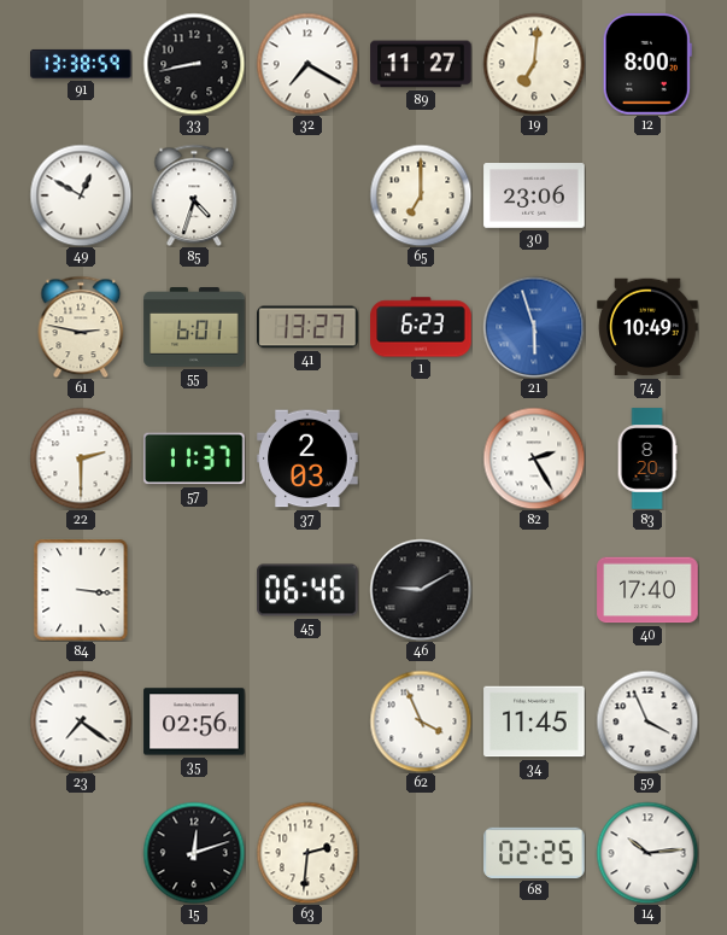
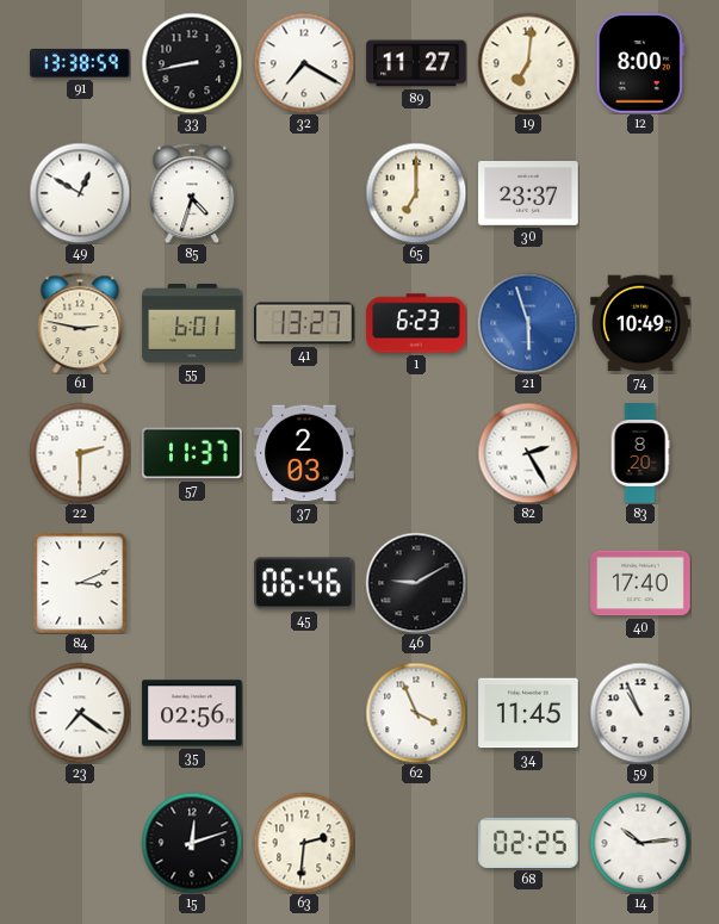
30: 23:06 -> 23:37
84: 3:16 -> 3:11
59: 3:56 -> 10:56
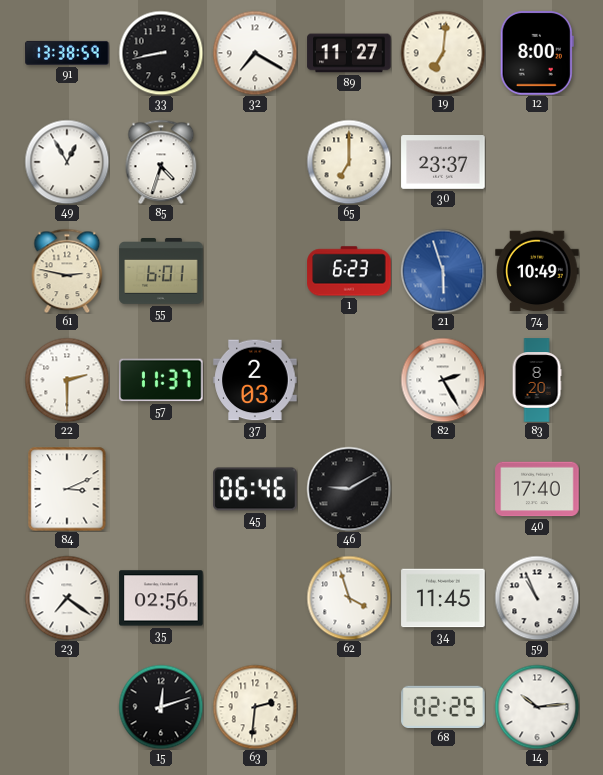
49: 12:50 -> 12:55
41: 13:27 -> none
62: 3:56 -> 3:57
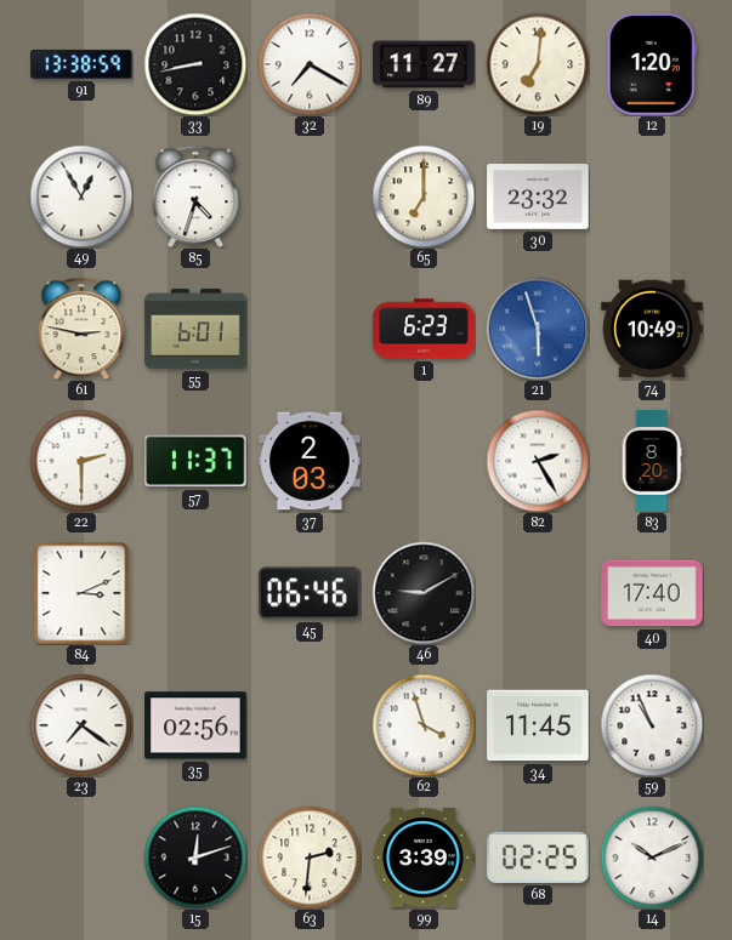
12: 8:00 -> 1:20
30: 23:37 -> 23:32
99: none -> 3:39
14: 10:14 -> 10:11
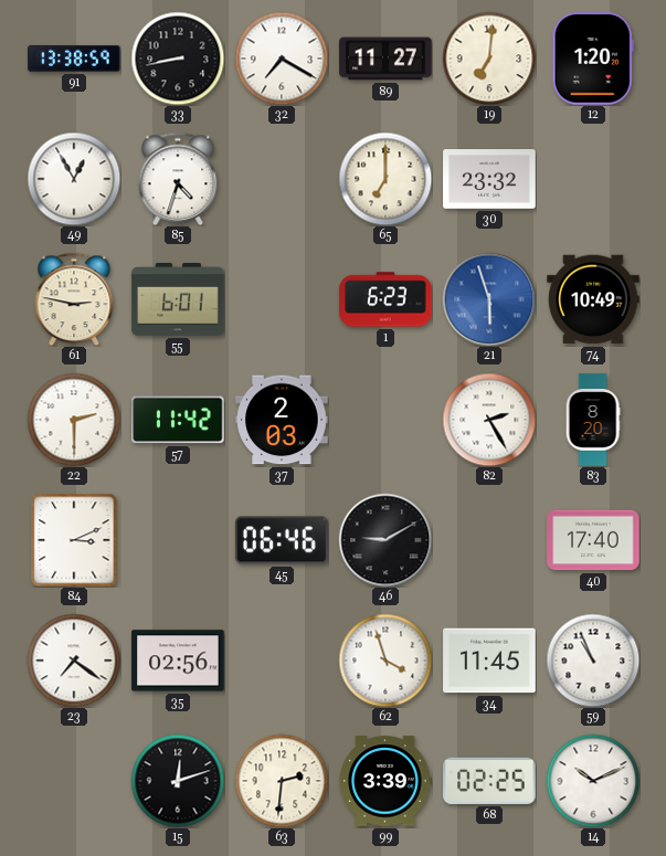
57: 11:37 -> 11:42
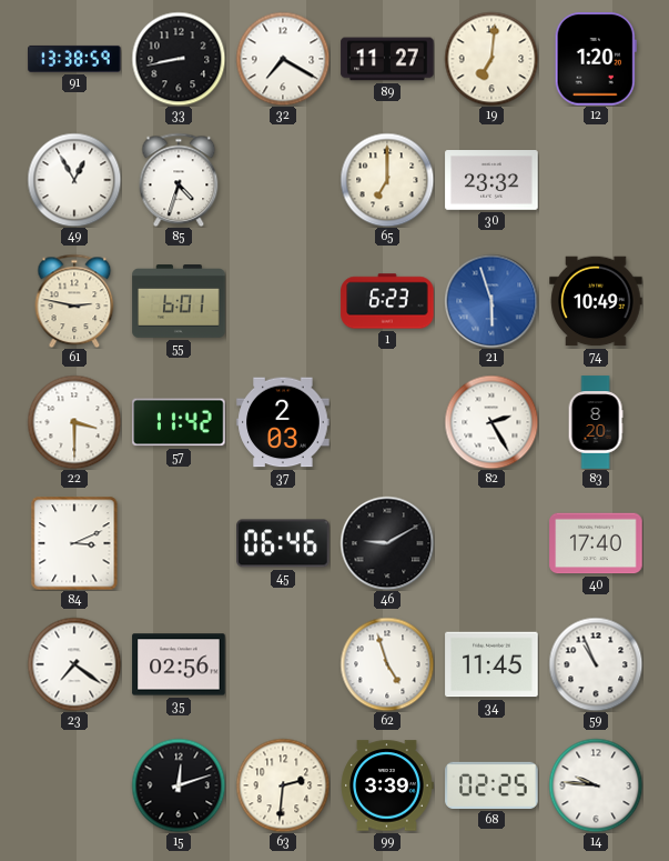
22: 2:30 -> 3:30
62: 3:57 -> 4:57
14: 10:11 -> 9:46
